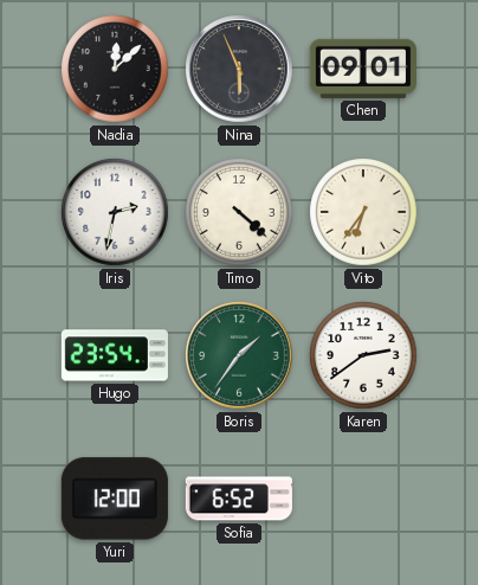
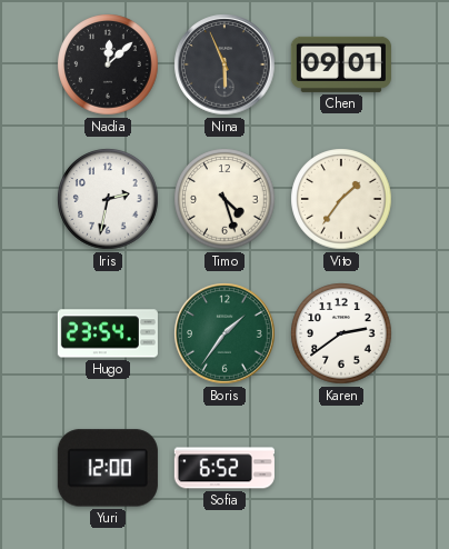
Timo: 4:22 -> 4:27
Vito: 6:36 -> 1:36
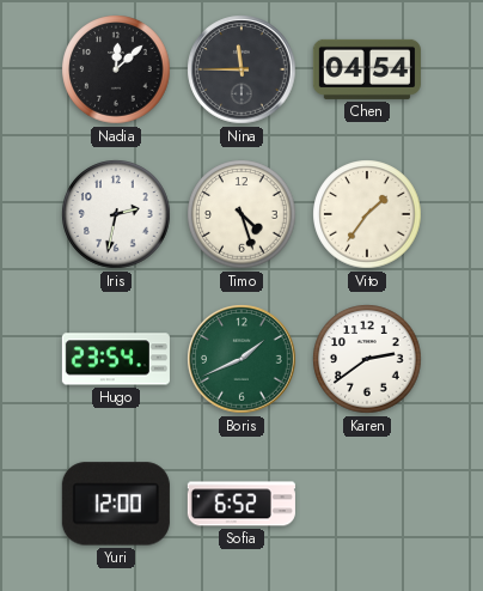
Nina: 5:56 -> 11:45
Chen: 09:01 -> 04:54
Boris: 1:36 -> 1:41
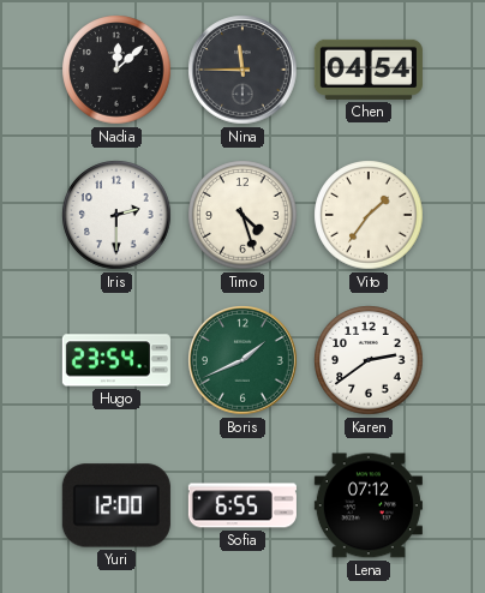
Iris: 2:32 -> 2:30
Sofia: 6:52 -> 6:55
Lena: none -> 07:12
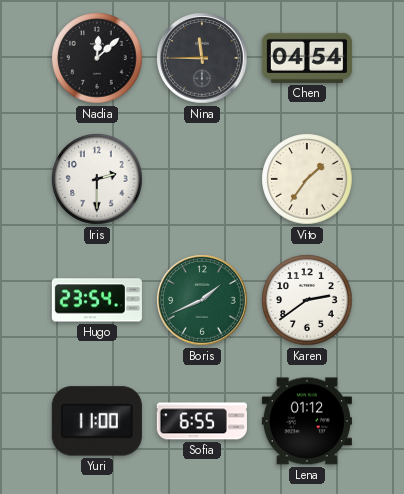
Timo: 4:27 -> none
Yuri: 12:00 -> 11:00
Lena: 07:12 -> 01:12
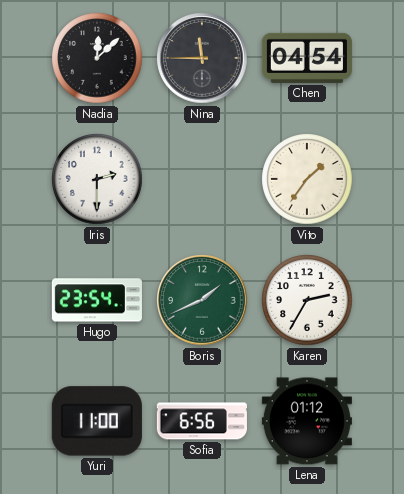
Karen: 2:39 -> 2:35
Sofia: 6:55 -> 6:56
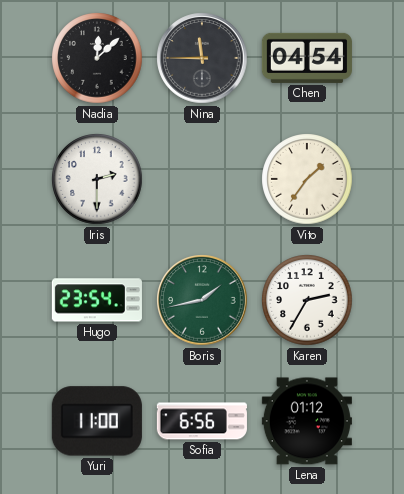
Boris: 1:41 -> 1:43
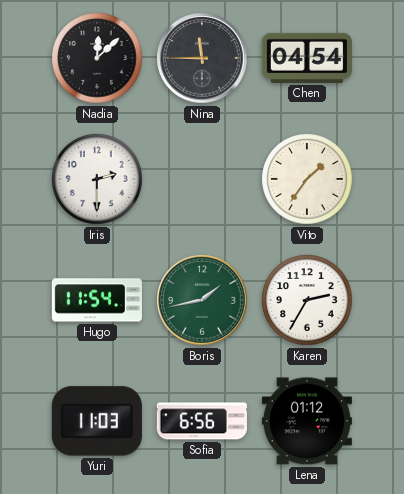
Hugo: 23:54 -> 11:54
Yuri: 11:00 -> 11:03
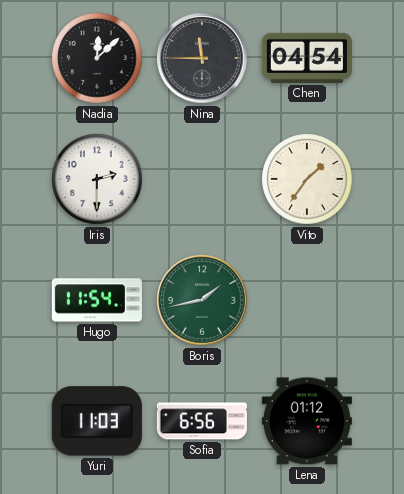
Karen: 2:35 -> none
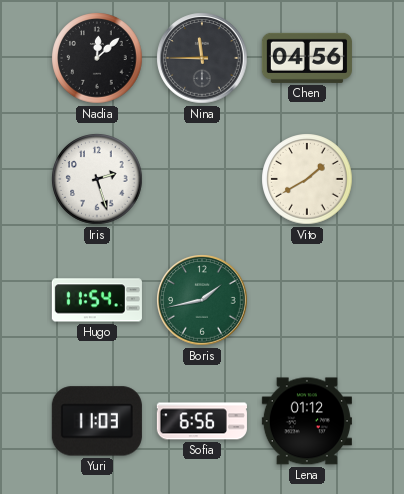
Chen: 04:54 -> 04:56
Iris: 2:30 -> 2:27
Vito: 1:36 -> 1:40
